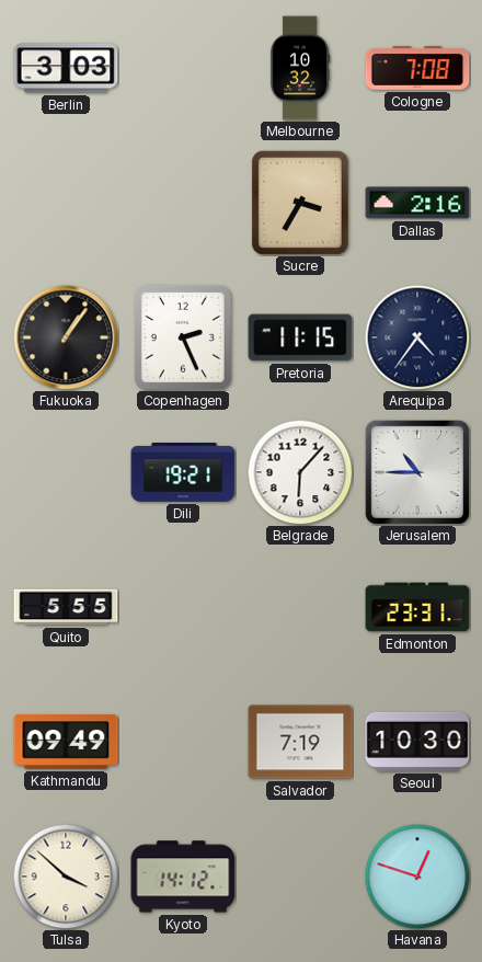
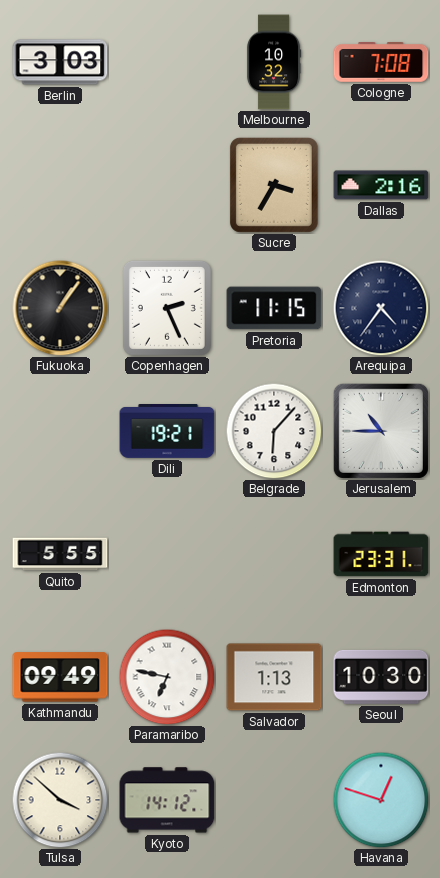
Paramaribo: none -> 6:47
Salvador: 7:19 -> 1:13
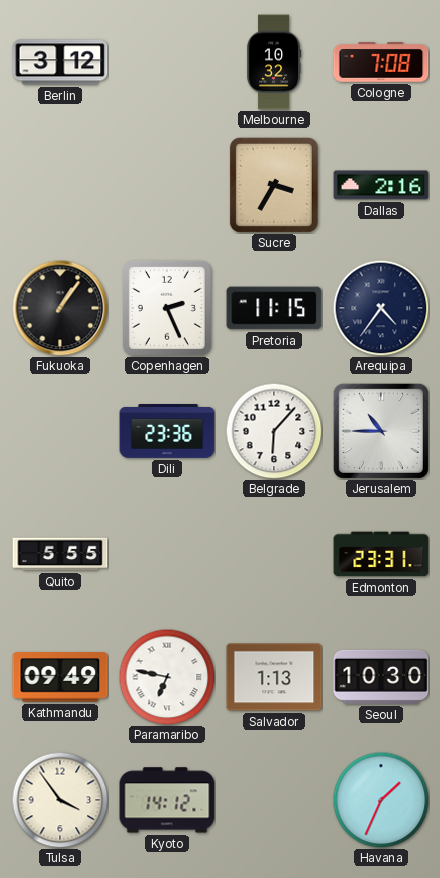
Berlin: 3:03 -> 3:12
Dili: 19:21 -> 23:36
Tulsa: 3:52 -> 3:54
Havana: 12:48 -> 1:34
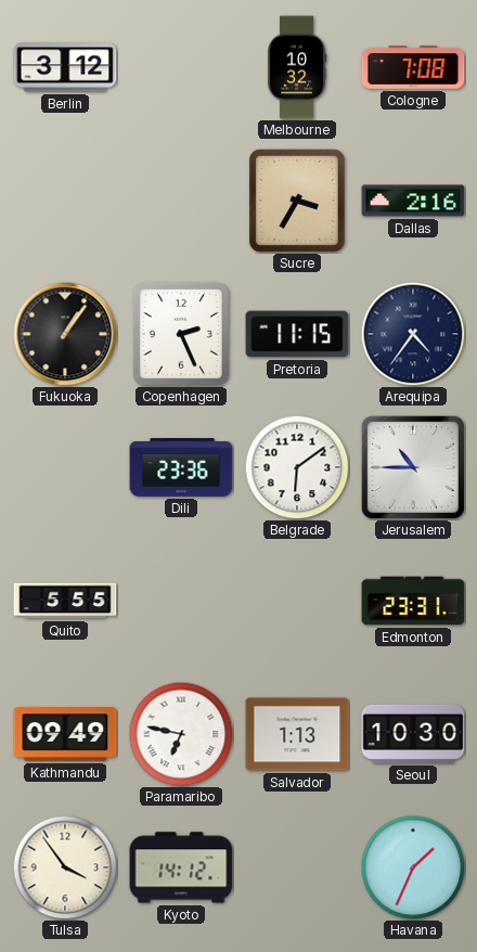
Belgrade: 6:07 -> 6:09
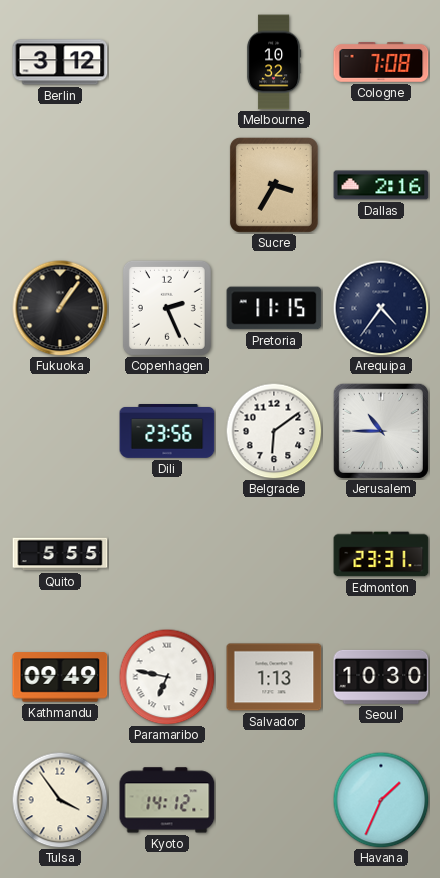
Dili: 23:36 -> 23:56
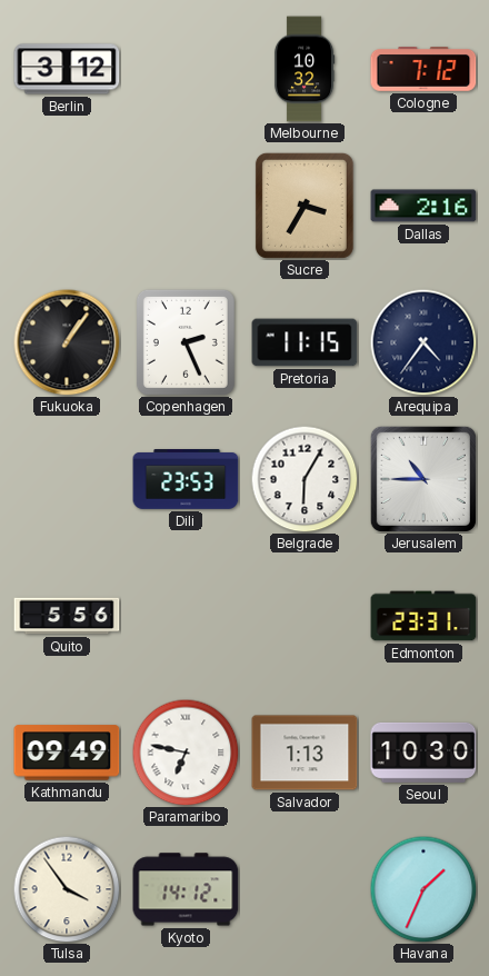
Cologne: 7:08 -> 7:12
Dili: 23:56 -> 23:53
Belgrade: 6:09 -> 6:05
Quito: 5:55 -> 5:56
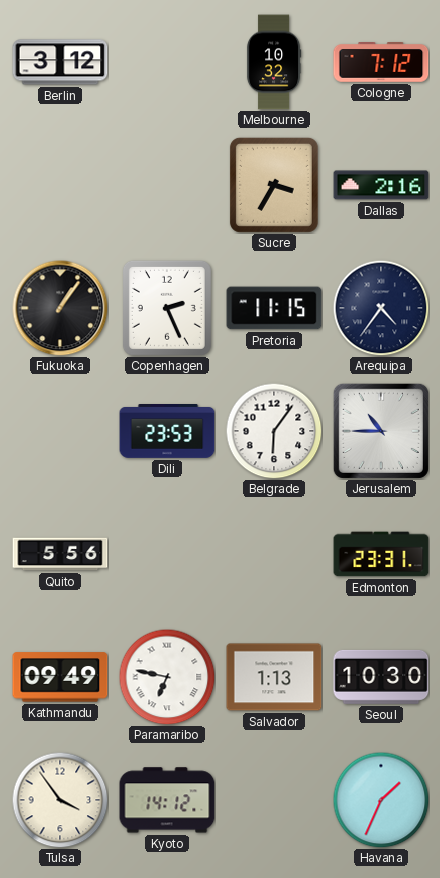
Belgrade: 6:05 -> 6:06
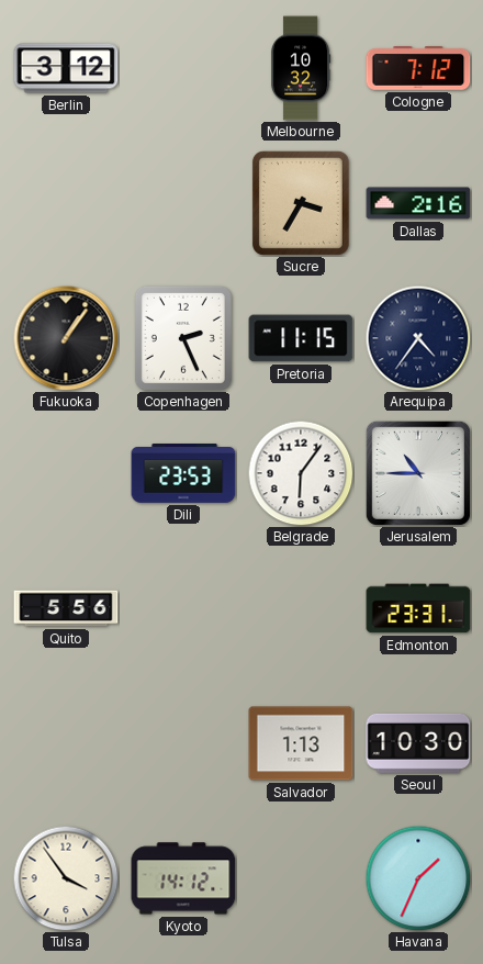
Kathmandu: 09:49 -> none
Paramaribo: 6:47 -> none
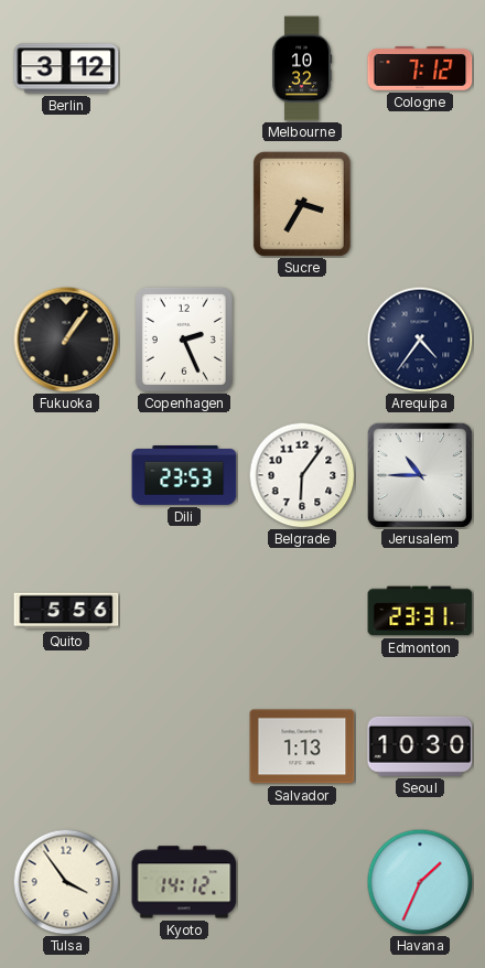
Dallas: 2:16 -> none
Pretoria: 11:15 -> none
